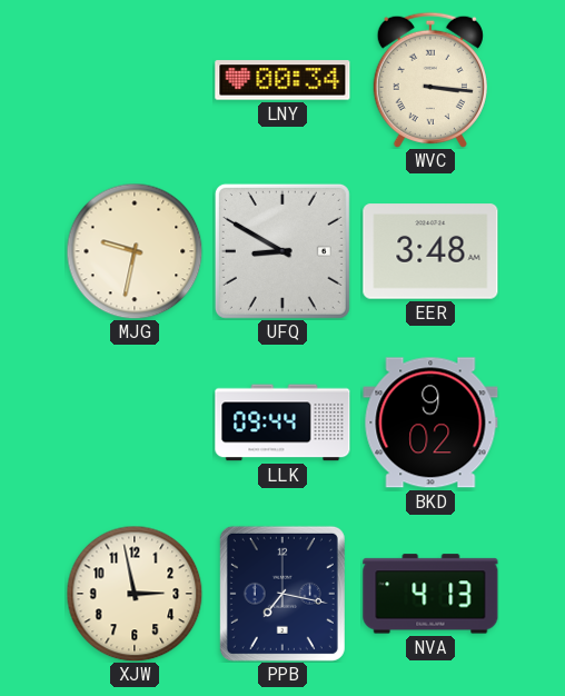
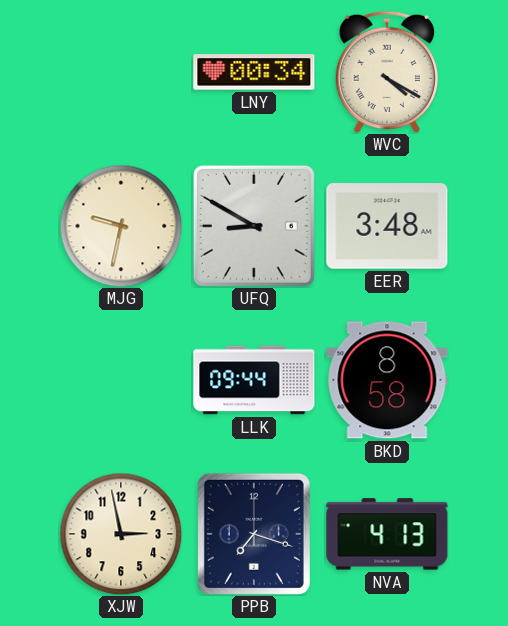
WVC: 3:16 -> 4:20
BKD: 9:02 -> 8:58
PPB: 7:17 -> 7:18
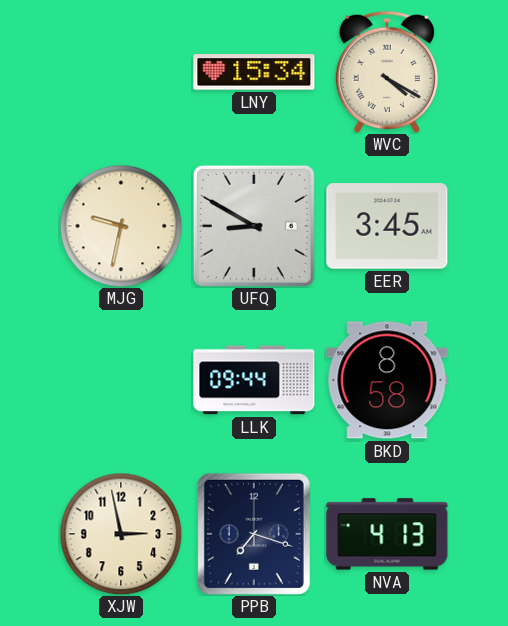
LNY: 00:34 -> 15:34
EER: 3:48 -> 3:45
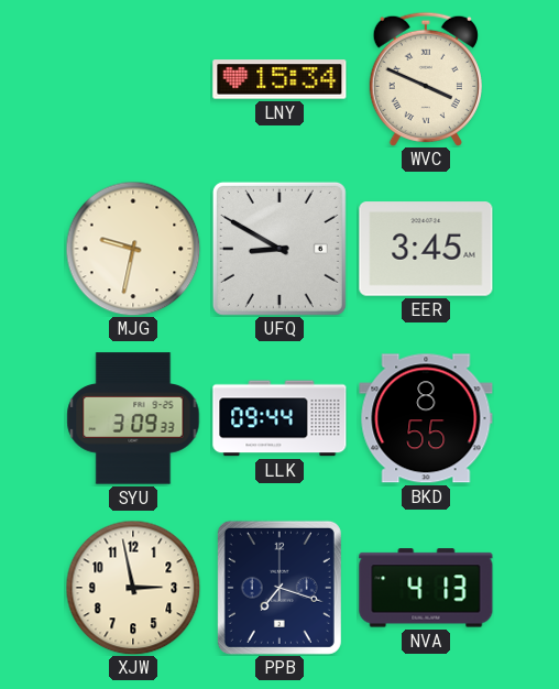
WVC: 4:20 -> 3:49
SYU: none -> 3:09
BKD: 8:58 -> 8:55
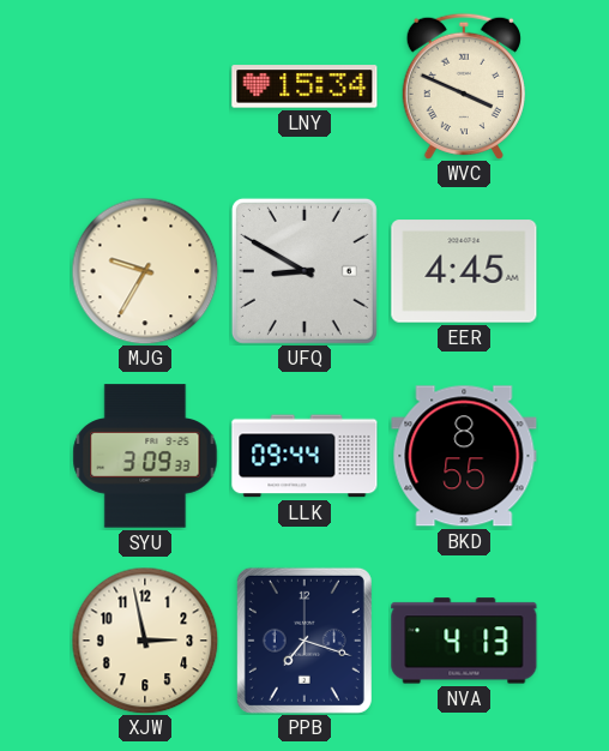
MJG: 9:32 -> 9:35
EER: 3:45 -> 4:45
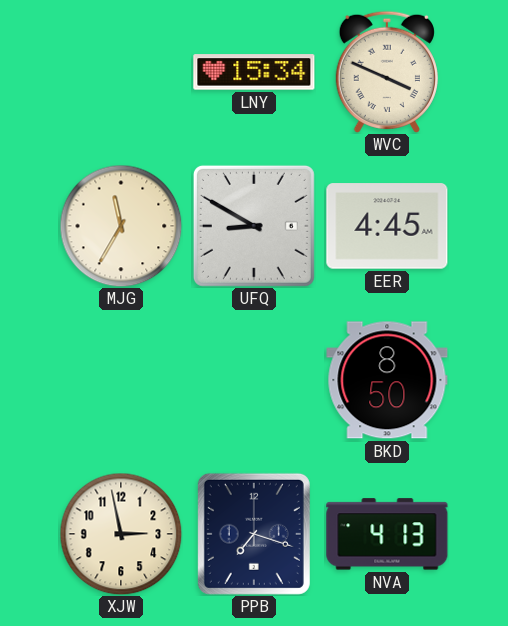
MJG: 9:35 -> 11:35
SYU: 3:09 -> none
LLK: 09:44 -> none
BKD: 8:55 -> 8:50
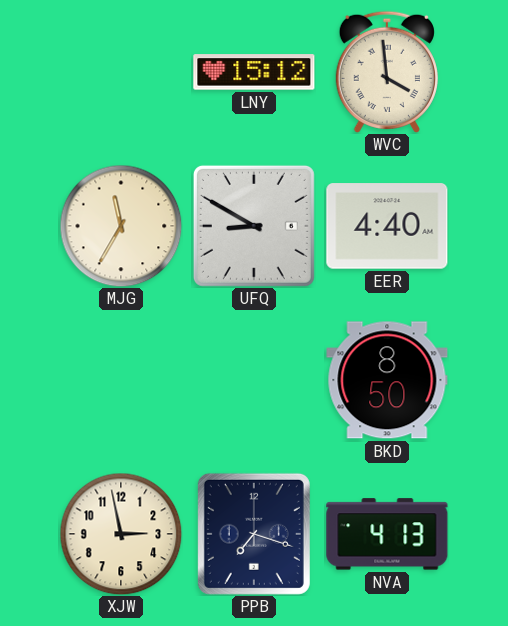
LNY: 15:34 -> 15:12
WVC: 3:49 -> 3:59
EER: 4:45 -> 4:40
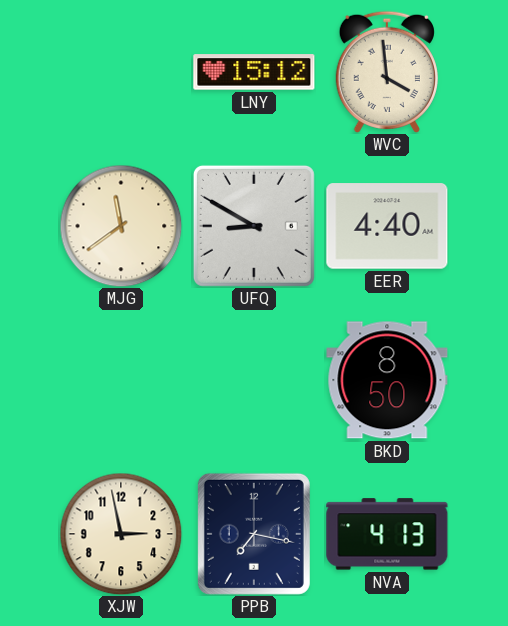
MJG: 11:35 -> 11:39
PPB: 7:18 -> 7:17
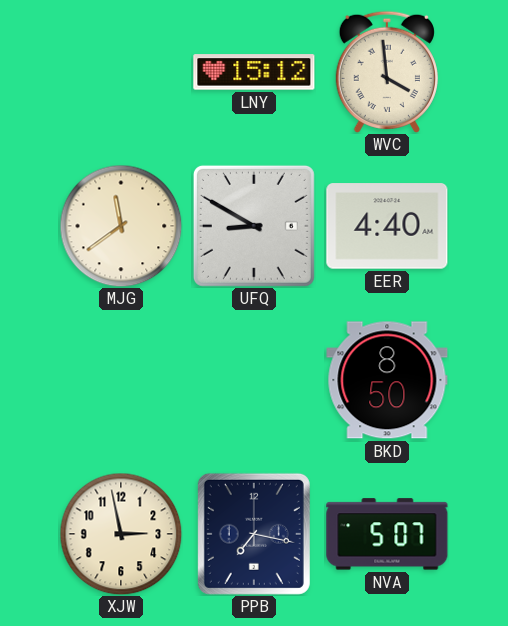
NVA: 4:13 -> 5:07
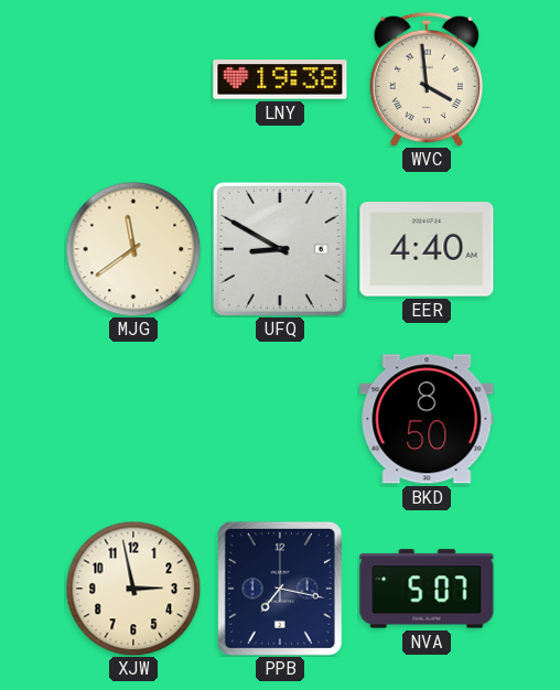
LNY: 15:12 -> 19:38
